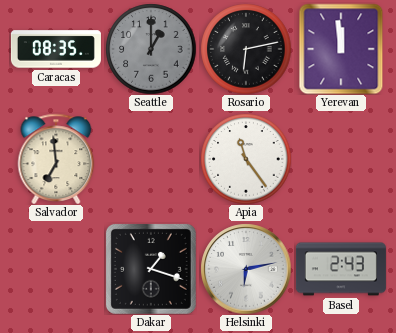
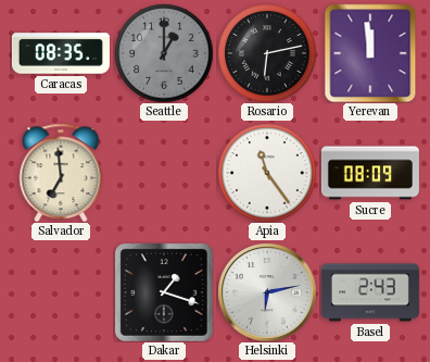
Sucre: none -> 08:09
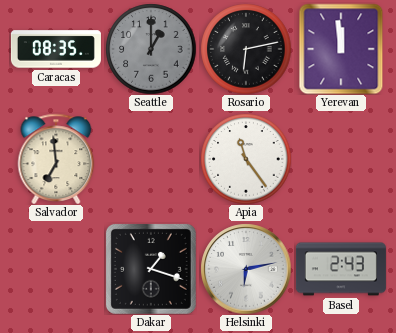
Sucre: 08:09 -> none
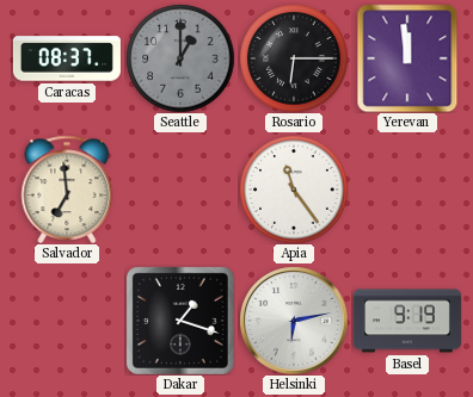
Caracas: 08:35 -> 08:37
Rosario: 6:13 -> 6:15
Basel: 2:43 -> 9:19
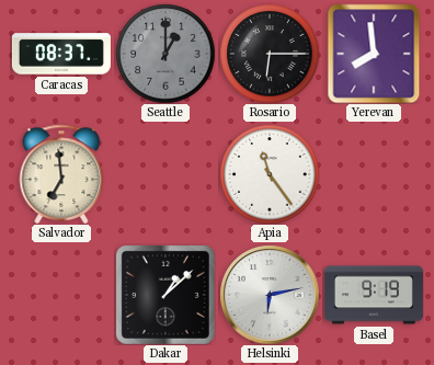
Yerevan: 11:59 -> 7:59
Dakar: 1:18 -> 1:08
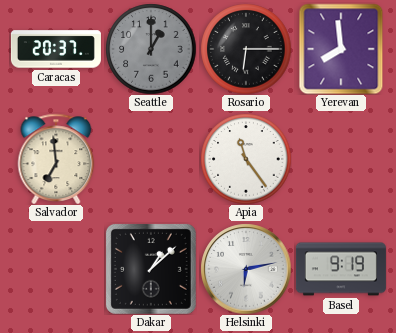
Caracas: 08:37 -> 20:37
